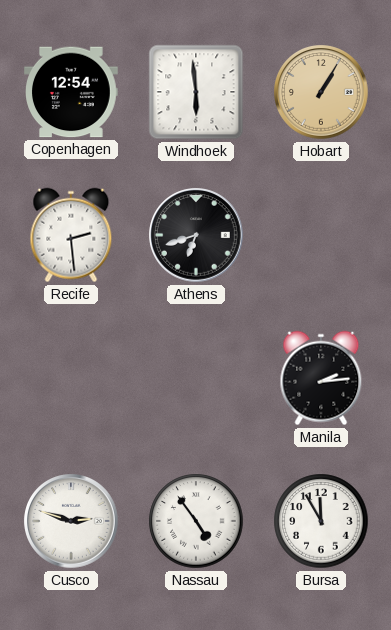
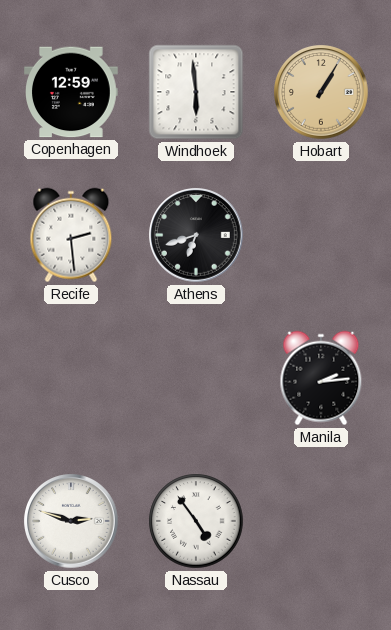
Copenhagen: 12:54 -> 12:59
Bursa: 11:55 -> none
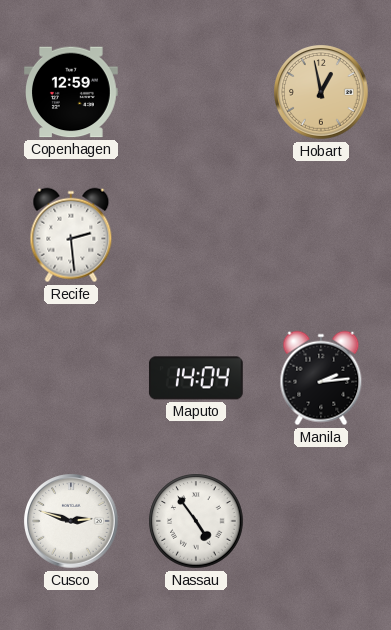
Windhoek: 5:59 -> none
Hobart: 1:05 -> 12:58
Athens: 6:42 -> none
Maputo: none -> 14:04
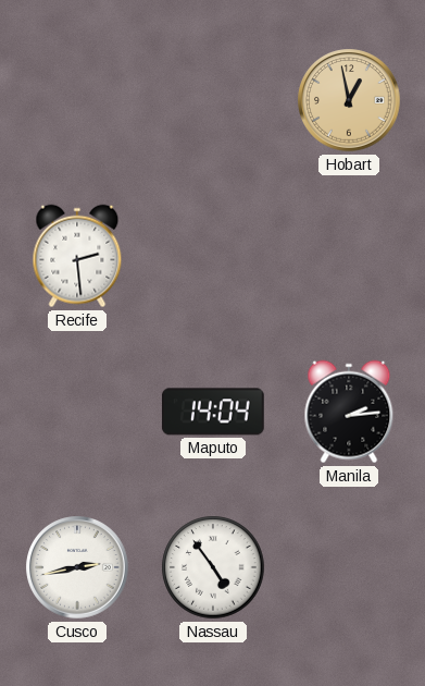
Copenhagen: 12:59 -> none
Cusco: 2:48 -> 2:43
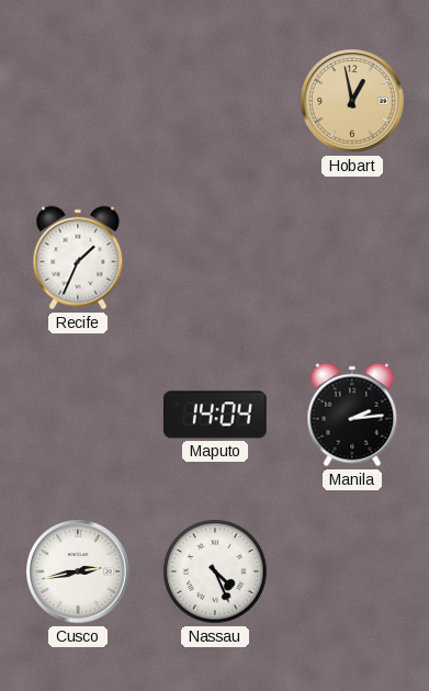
Recife: 2:29 -> 1:34
Nassau: 4:54 -> 4:26
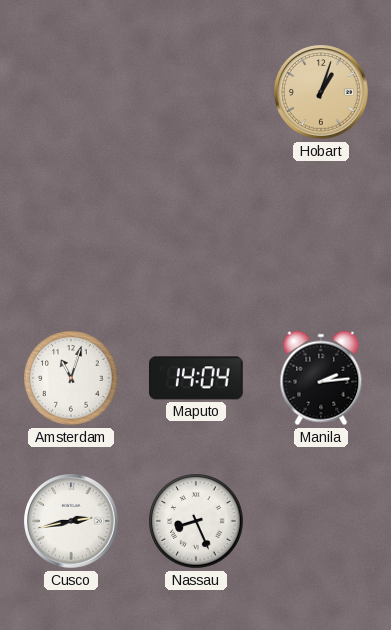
Hobart: 12:58 -> 1:03
Recife: 1:34 -> none
Amsterdam: none -> 11:03
Nassau: 4:26 -> 8:26
